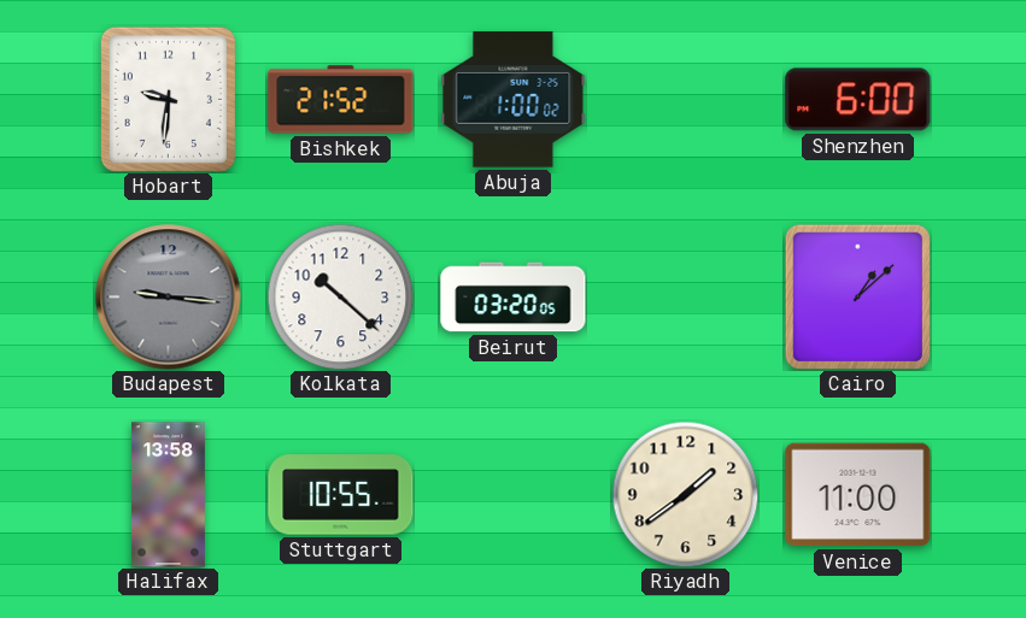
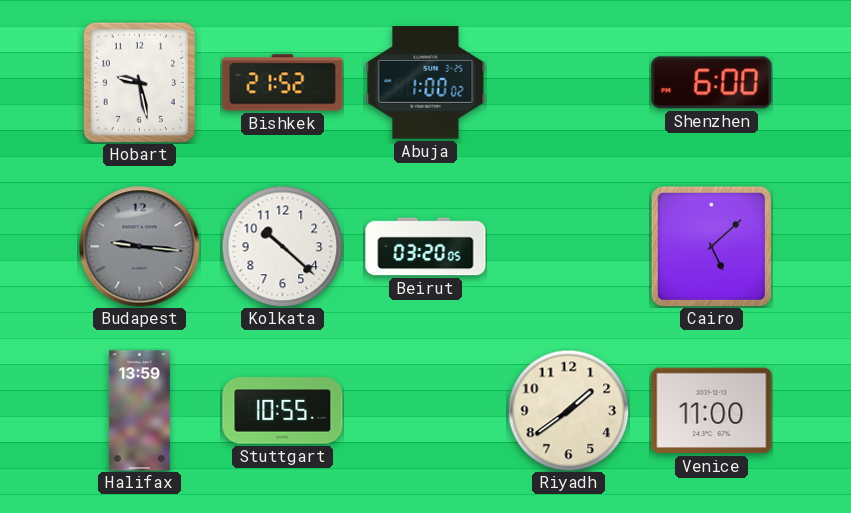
Hobart: 9:31 -> 9:28
Cairo: 1:08 -> 5:08
Halifax: 13:58 -> 13:59
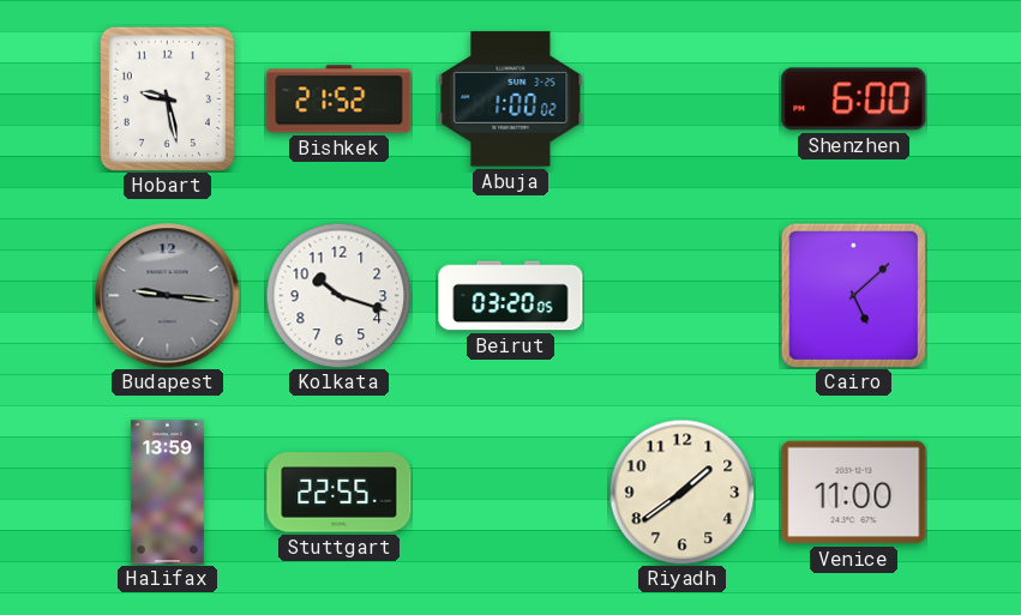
Kolkata: 10:22 -> 10:18
Stuttgart: 10:55 -> 22:55
